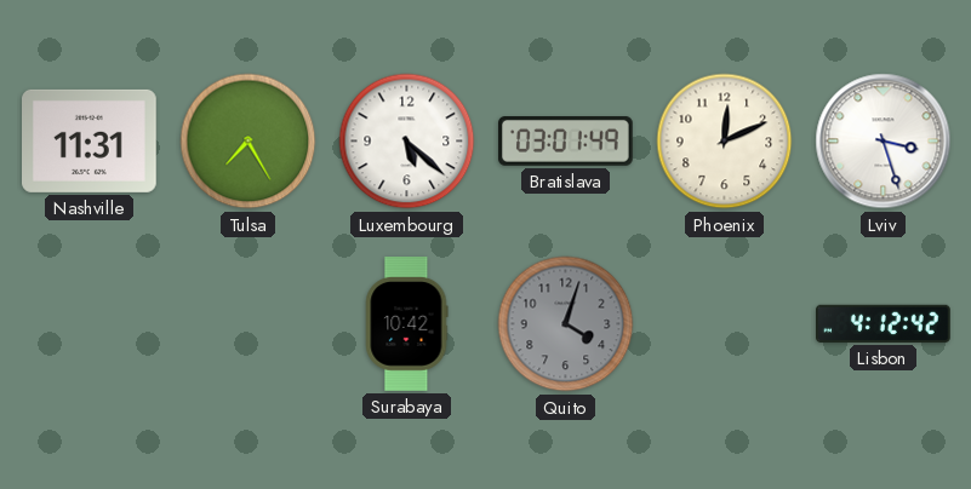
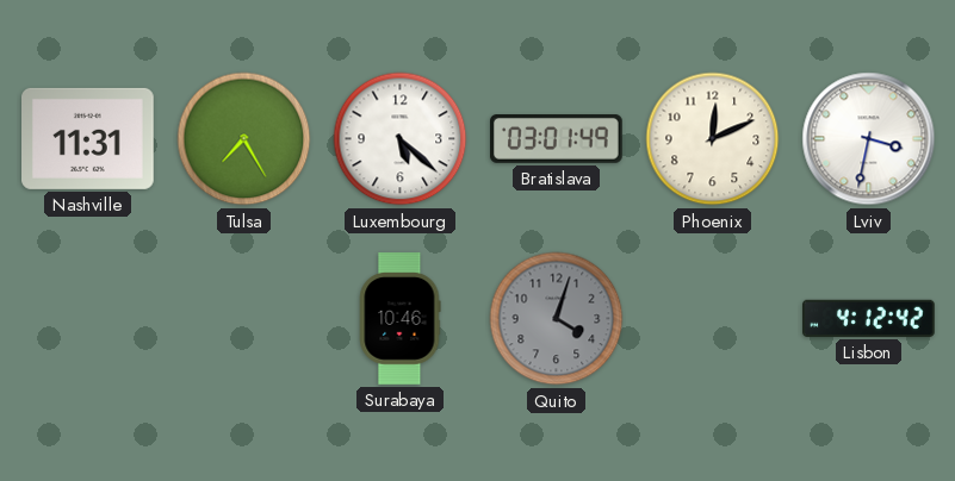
Lviv: 3:27 -> 3:32
Surabaya: 10:42 -> 10:46
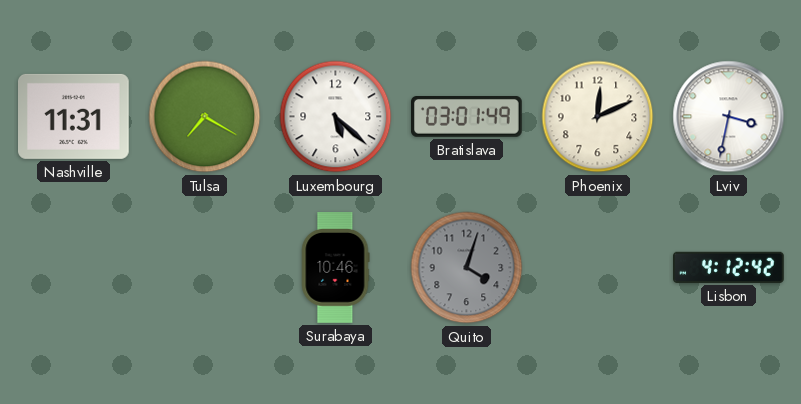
Tulsa: 7:25 -> 7:20
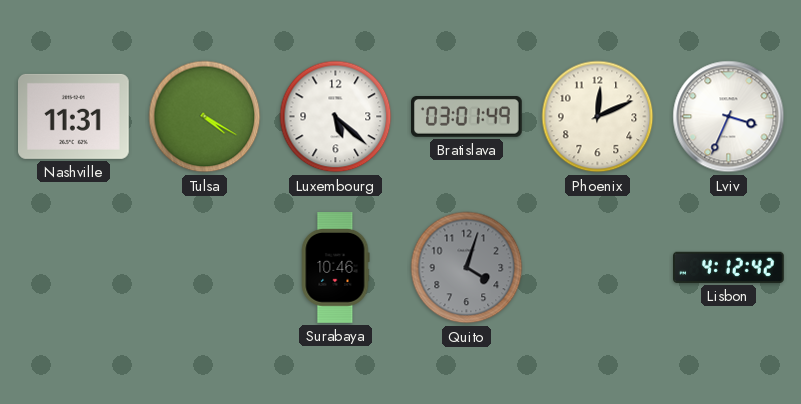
Tulsa: 7:20 -> 4:20
Lviv: 3:32 -> 3:34
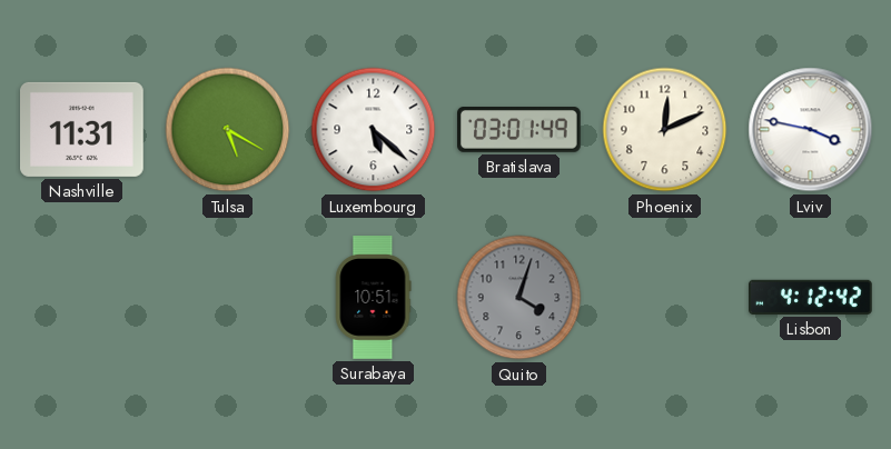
Tulsa: 4:20 -> 5:20
Lviv: 3:34 -> 3:47
Surabaya: 10:46 -> 10:51
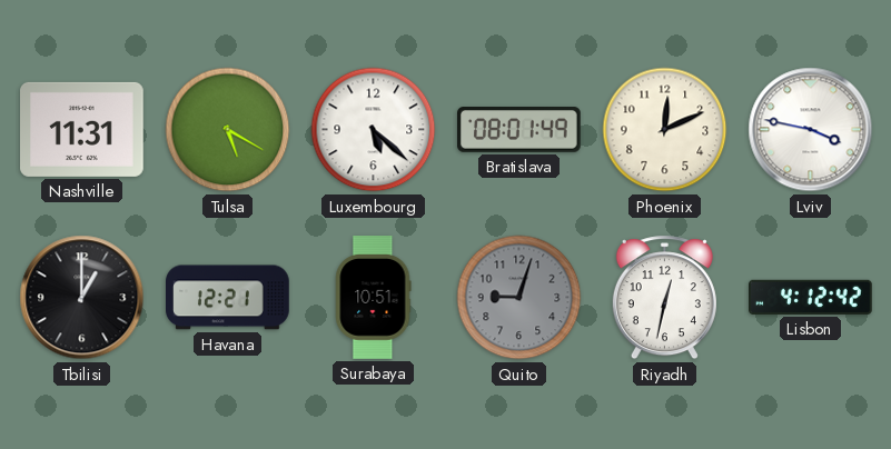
Bratislava: 03:01 -> 08:01
Tbilisi: none -> 1:00
Havana: none -> 12:21
Quito: 4:03 -> 9:03
Riyadh: none -> 12:32
